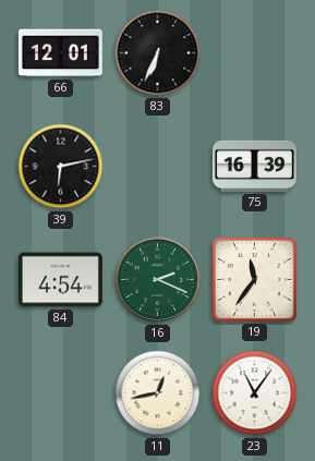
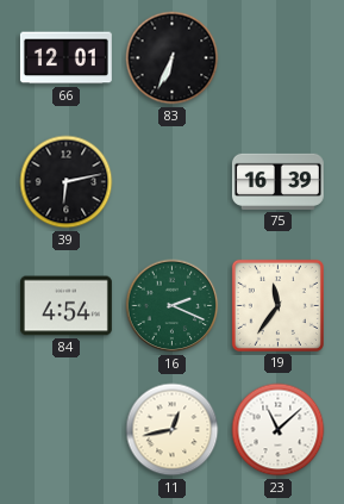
23: 11:06 -> 11:08
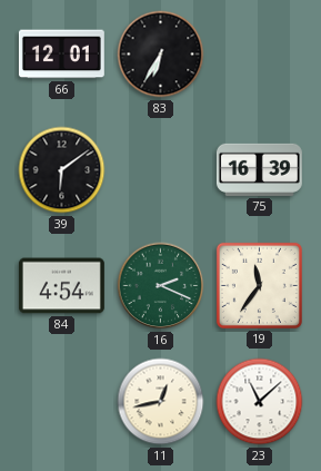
83: 6:34 -> 6:35
39: 6:13 -> 6:09
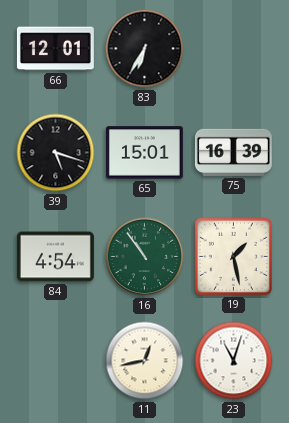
39: 6:09 -> 5:18
65: none -> 15:01
16: 2:19 -> 10:54
19: 11:36 -> 1:28
23: 11:08 -> 11:03
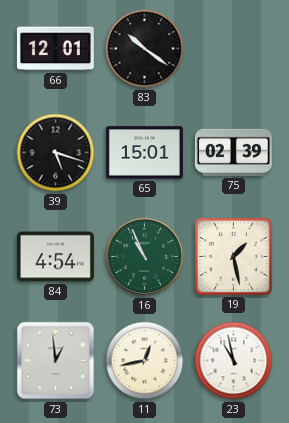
83: 6:35 -> 10:21
75: 16:39 -> 02:39
16: 10:54 -> 10:56
73: none -> 12:59
23: 11:03 -> 10:58
